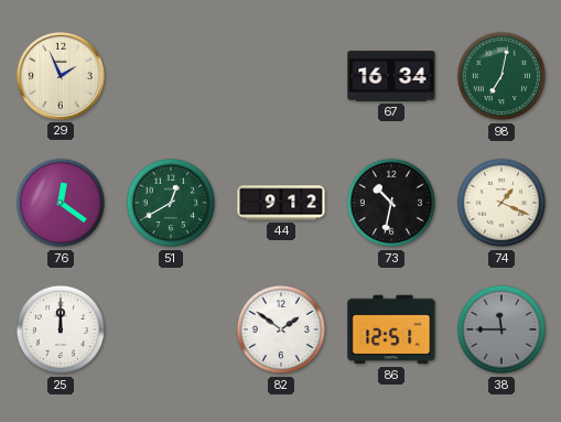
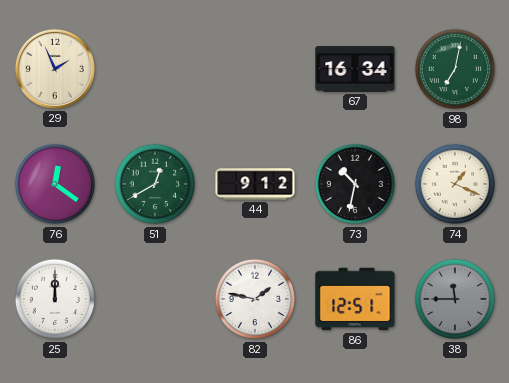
82: 1:51 -> 1:47
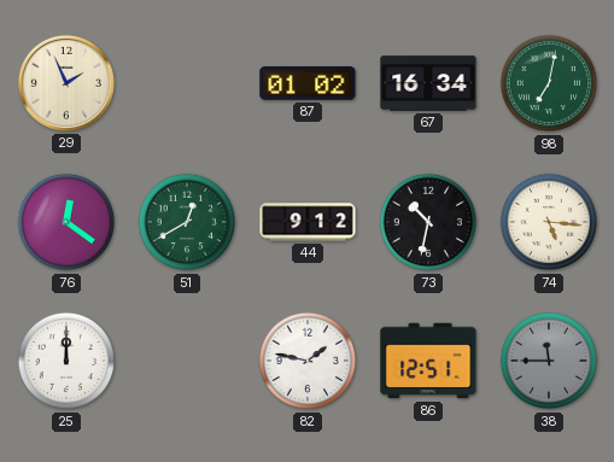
87: none -> 01:02
74: 1:19 -> 5:16
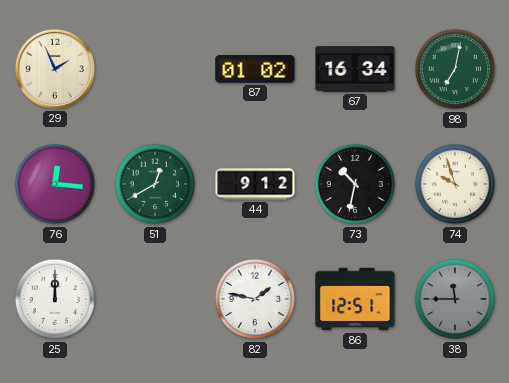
76: 12:21 -> 12:16
74: 5:16 -> 9:57
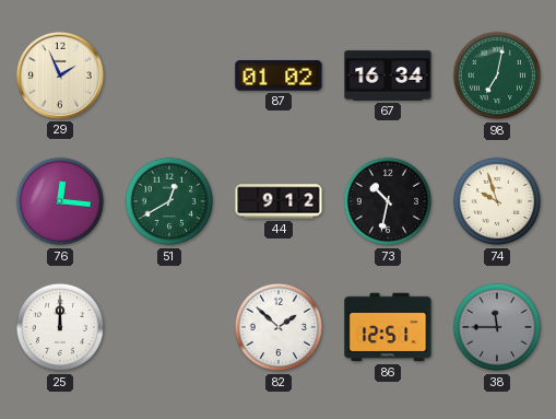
82: 1:47 -> 1:52
